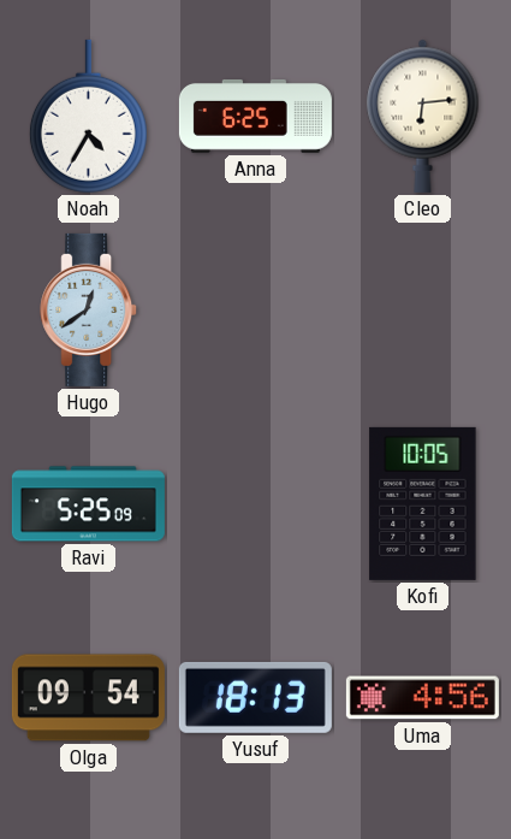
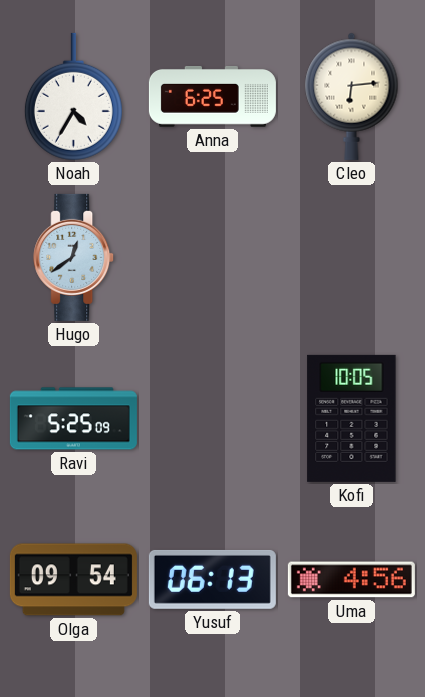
Yusuf: 18:13 -> 06:13
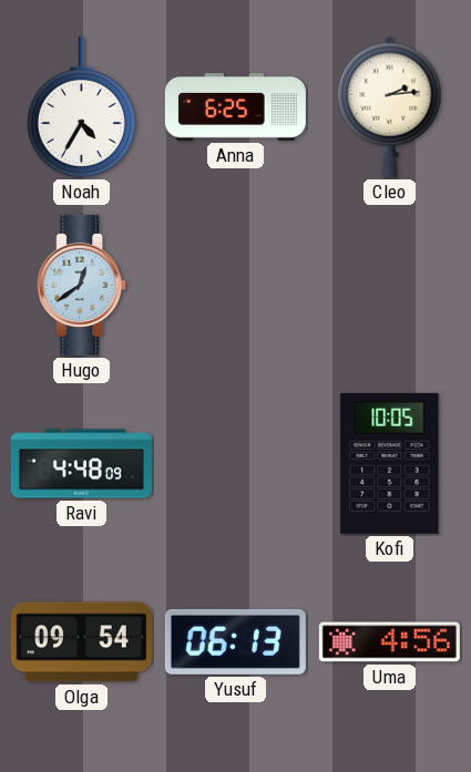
Cleo: 6:14 -> 2:14
Ravi: 5:25 -> 4:48
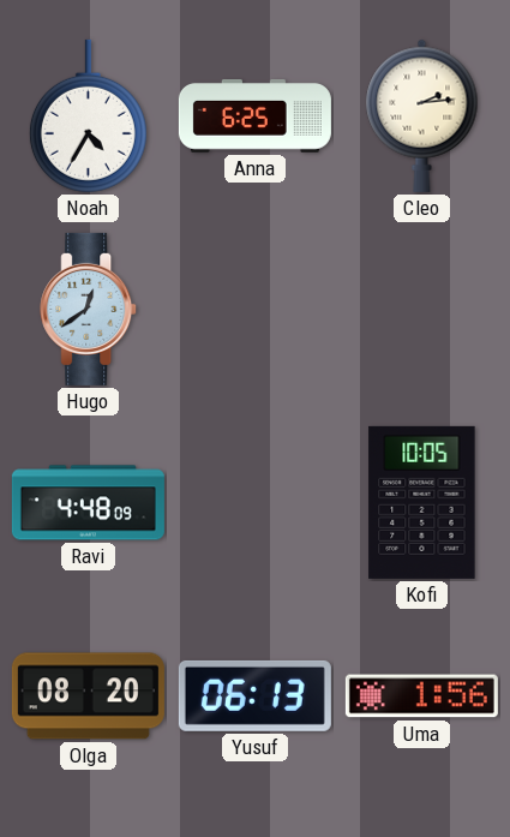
Olga: 09:54 -> 08:20
Uma: 4:56 -> 1:56
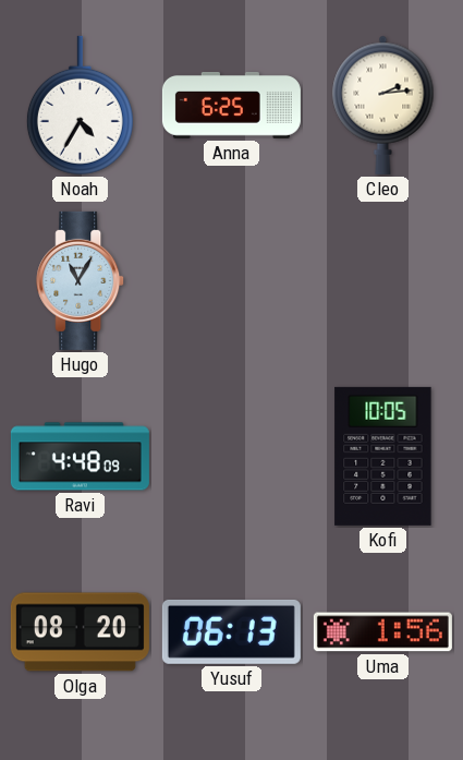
Hugo: 12:39 -> 11:05
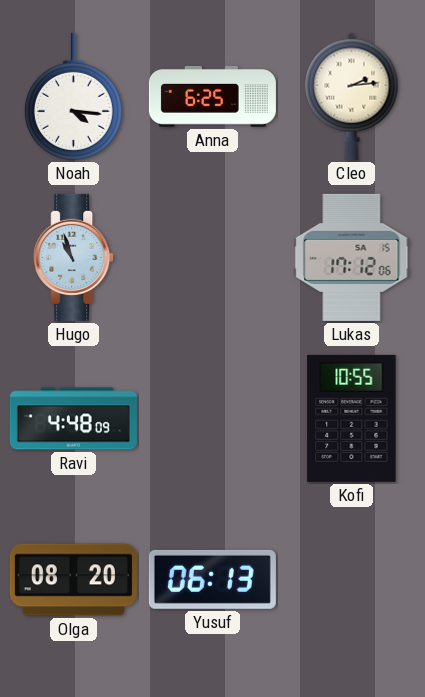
Noah: 4:35 -> 4:16
Hugo: 11:05 -> 10:57
Lukas: none -> 17:12
Kofi: 10:05 -> 10:55
Uma: 1:56 -> none
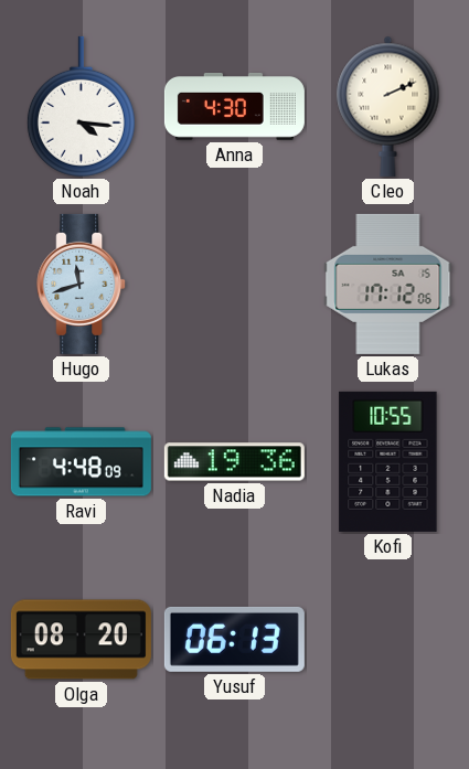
Anna: 6:25 -> 4:30
Cleo: 2:14 -> 2:11
Hugo: 10:57 -> 11:42
Nadia: none -> 19:36
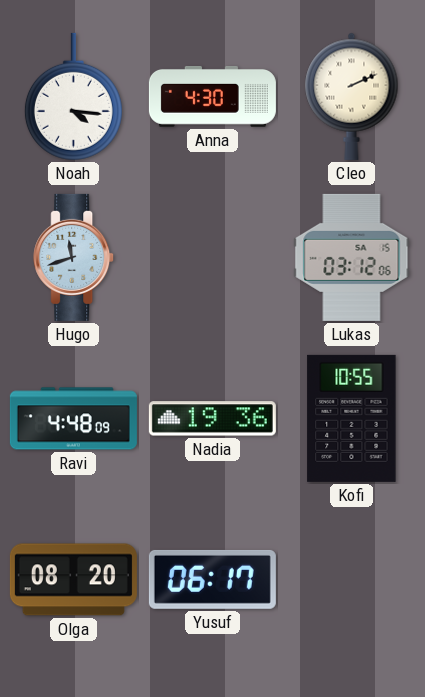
Lukas: 17:12 -> 03:12
Yusuf: 06:13 -> 06:17
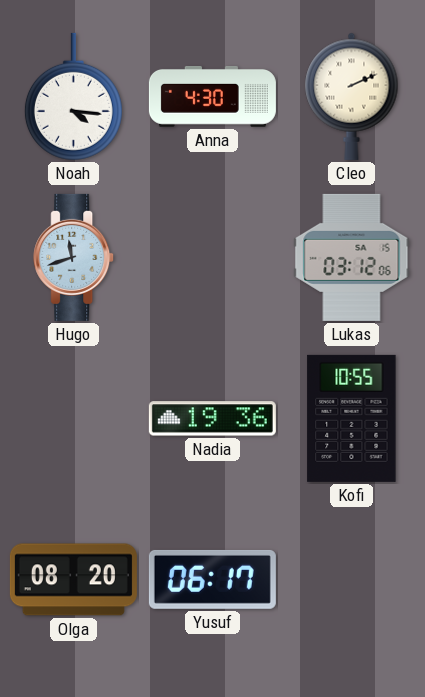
Ravi: 4:48 -> none
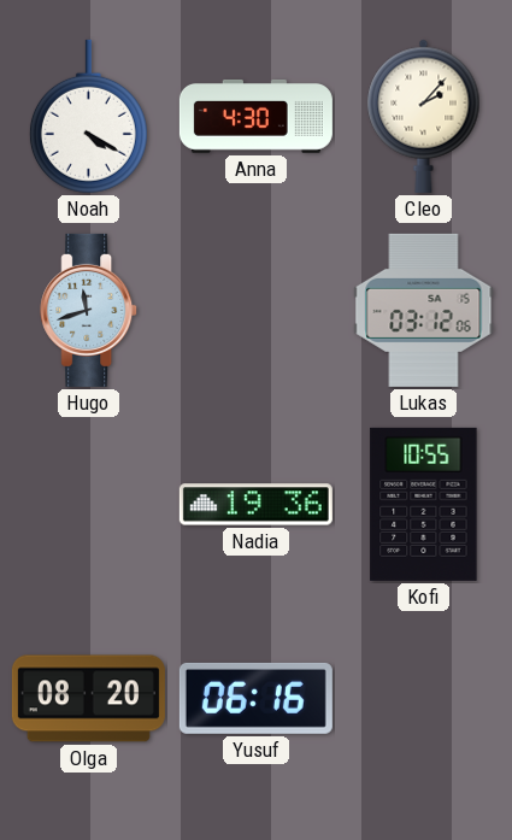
Noah: 4:16 -> 4:20
Cleo: 2:11 -> 2:07
Yusuf: 06:17 -> 06:16
